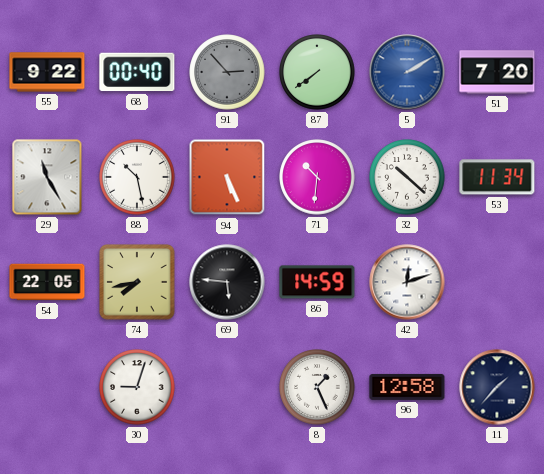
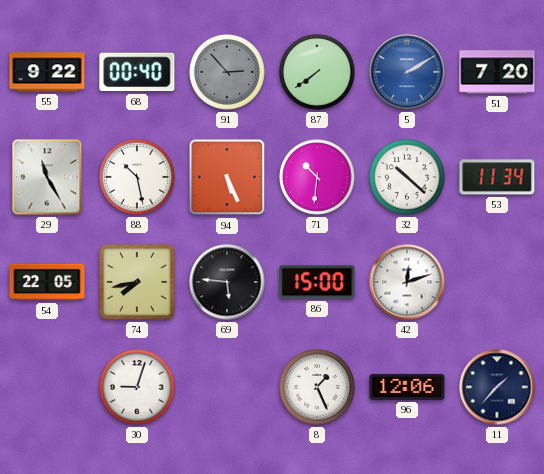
86: 14:59 -> 15:00
96: 12:58 -> 12:06
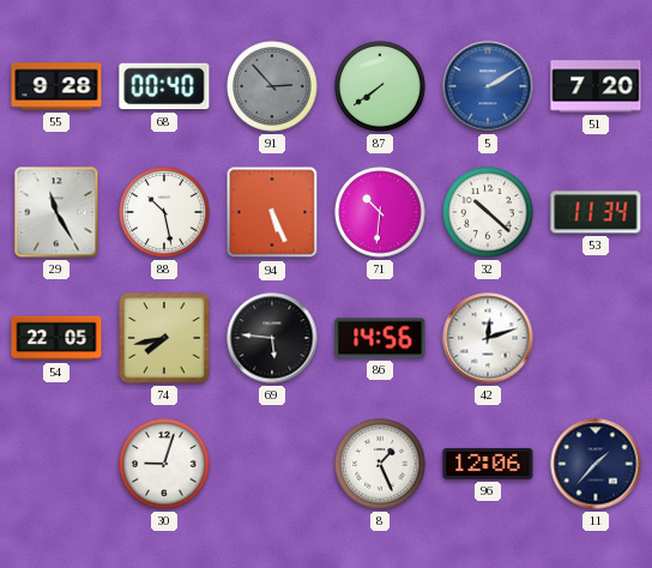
55: 9:22 -> 9:28
86: 15:00 -> 14:56
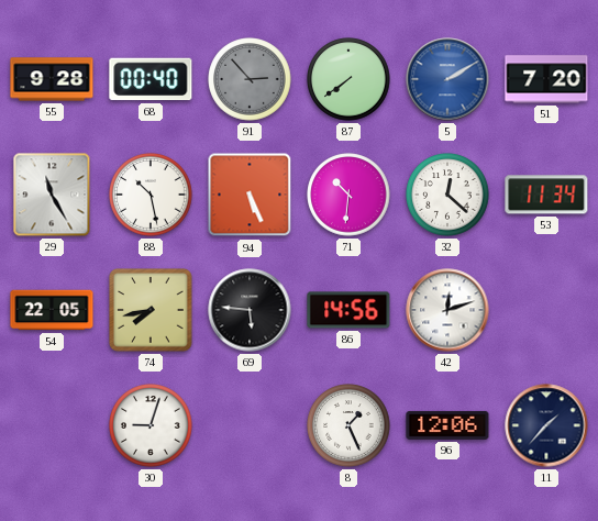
32: 10:22 -> 12:22
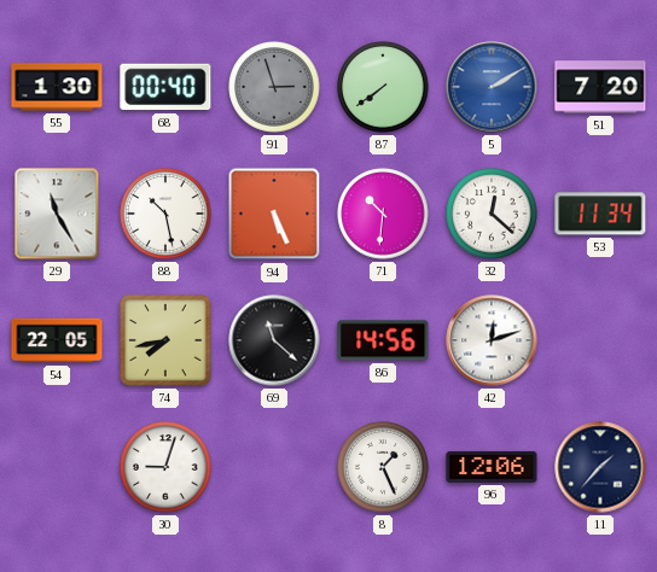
55: 9:28 -> 1:30
91: 2:53 -> 2:57
69: 5:46 -> 11:22
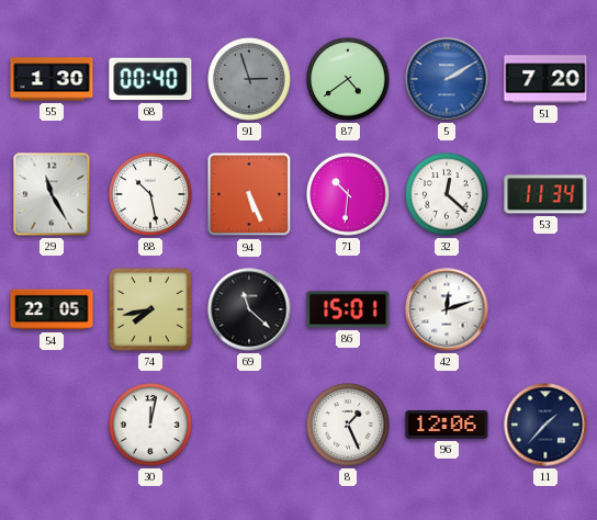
87: 7:39 -> 4:39
86: 14:56 -> 15:01
30: 9:03 -> 12:02
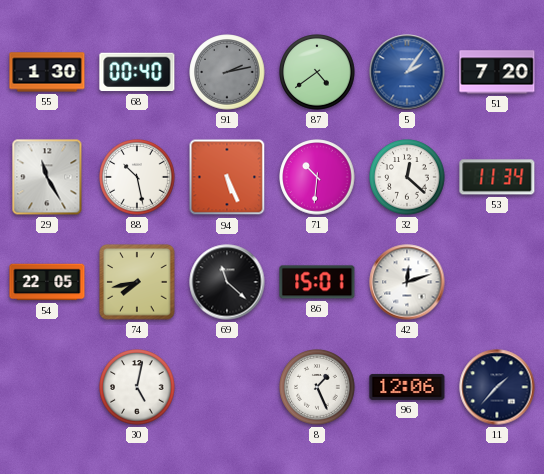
91: 2:57 -> 2:13
5: 2:10 -> 2:06
30: 12:02 -> 5:02
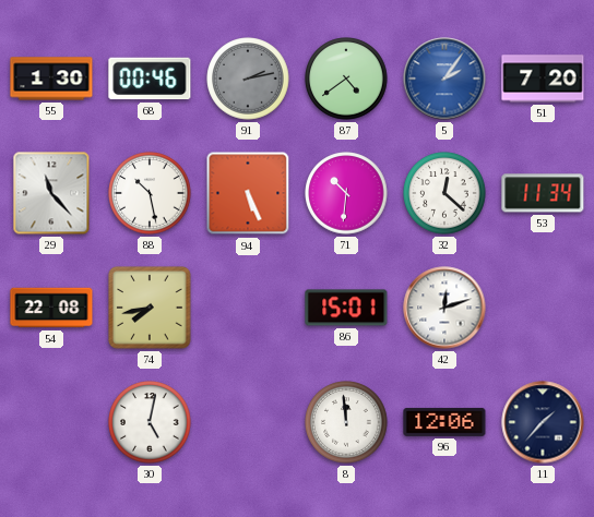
68: 00:40 -> 00:46
29: 11:25 -> 11:23
54: 22:05 -> 22:08
69: 11:22 -> none
8: 1:26 -> 11:59
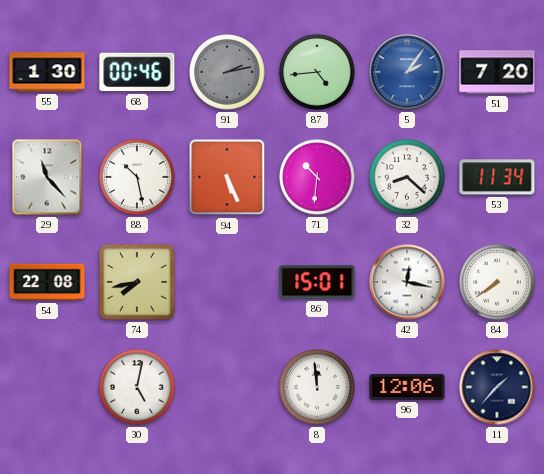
87: 4:39 -> 4:44
32: 12:22 -> 8:22
42: 12:12 -> 12:17
84: none -> 7:39
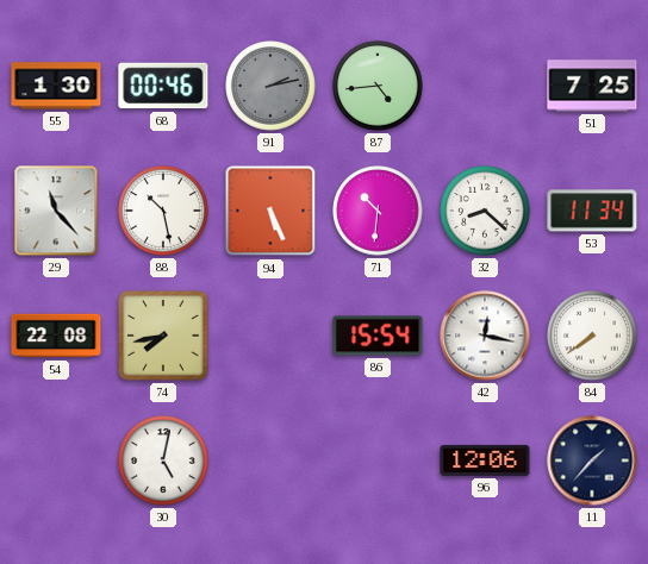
5: 2:06 -> none
51: 7:20 -> 7:25
86: 15:01 -> 15:54
8: 11:59 -> none
